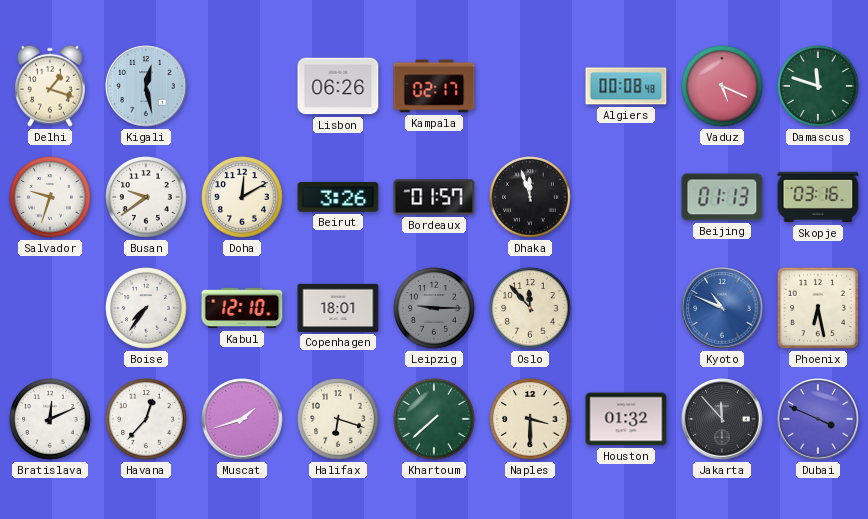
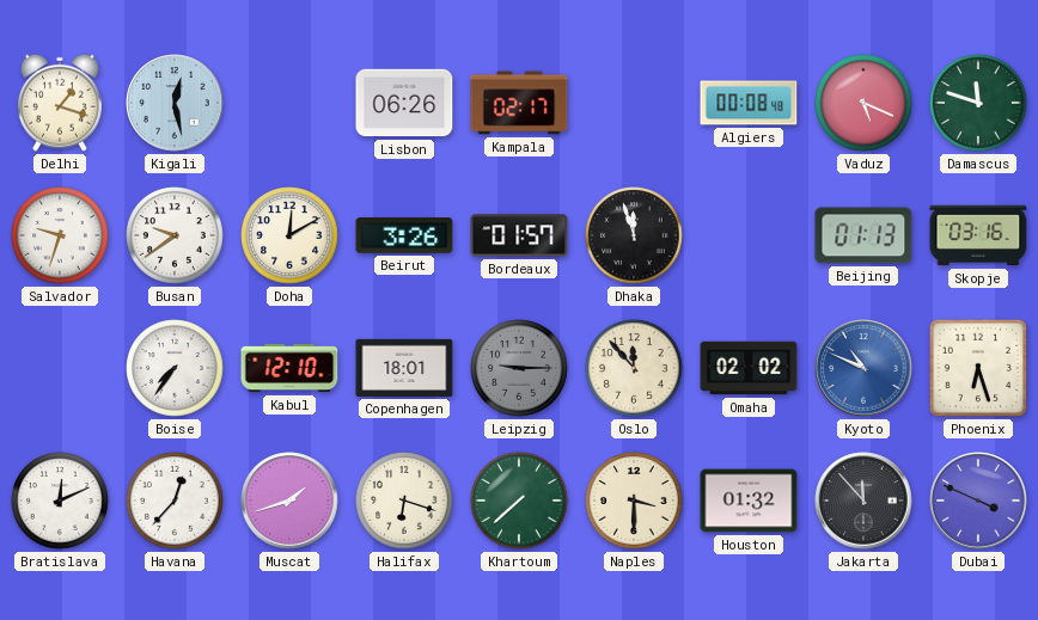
Omaha: none -> 02:02
Phoenix: 6:28 -> 6:27
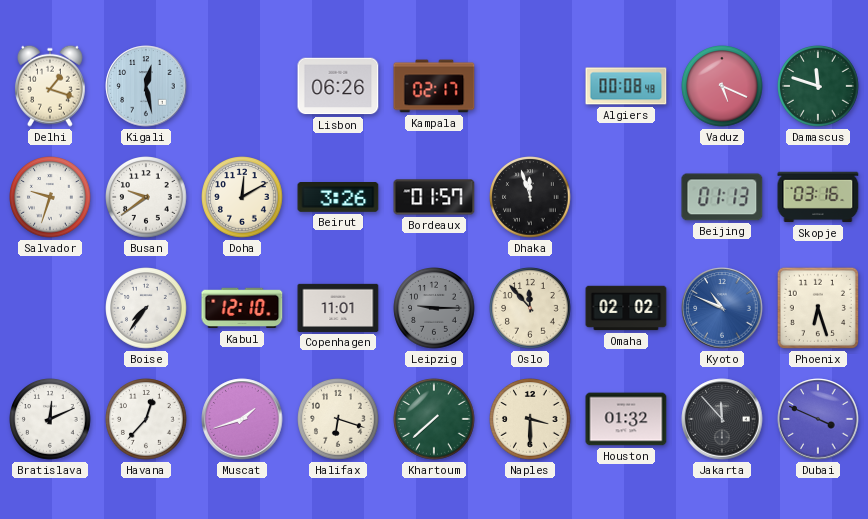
Copenhagen: 18:01 -> 11:01
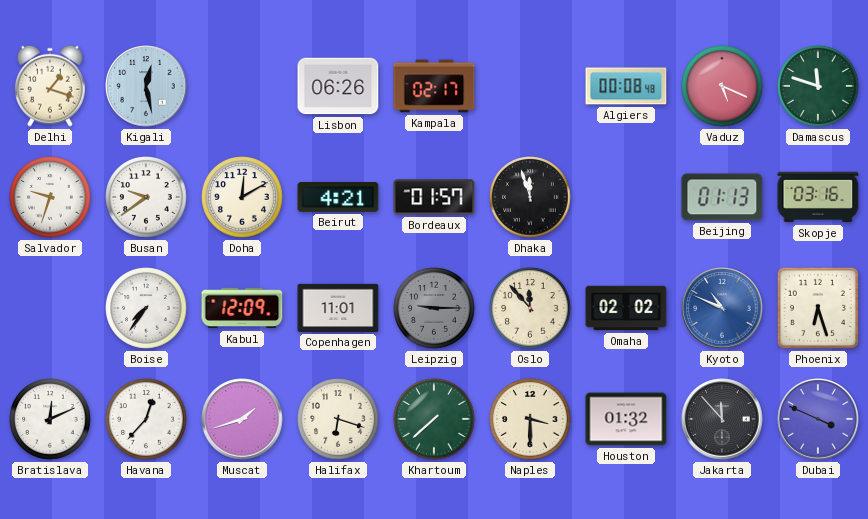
Beirut: 3:26 -> 4:21
Kabul: 12:10 -> 12:09
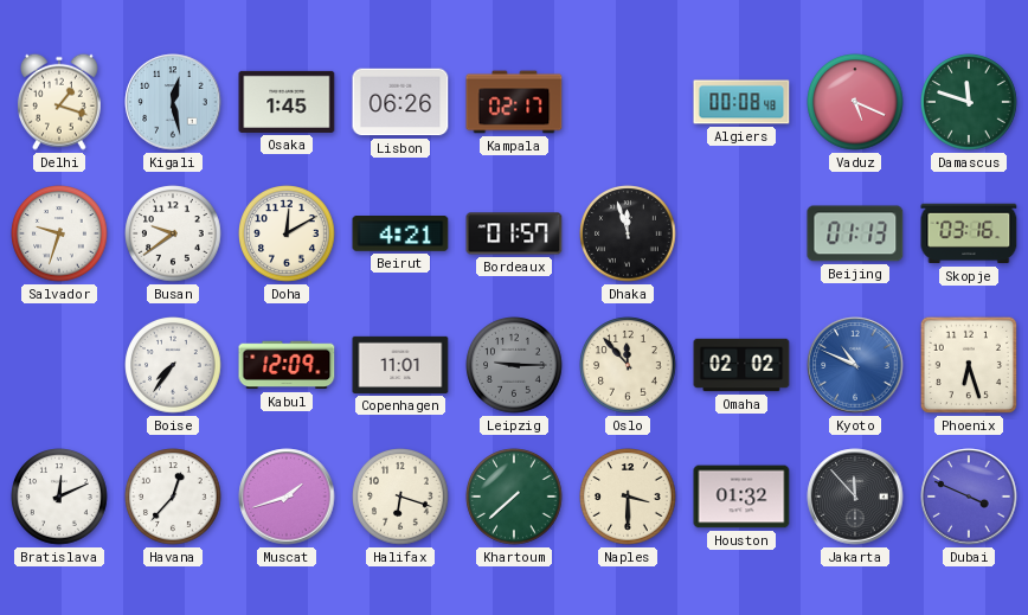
Osaka: none -> 1:45
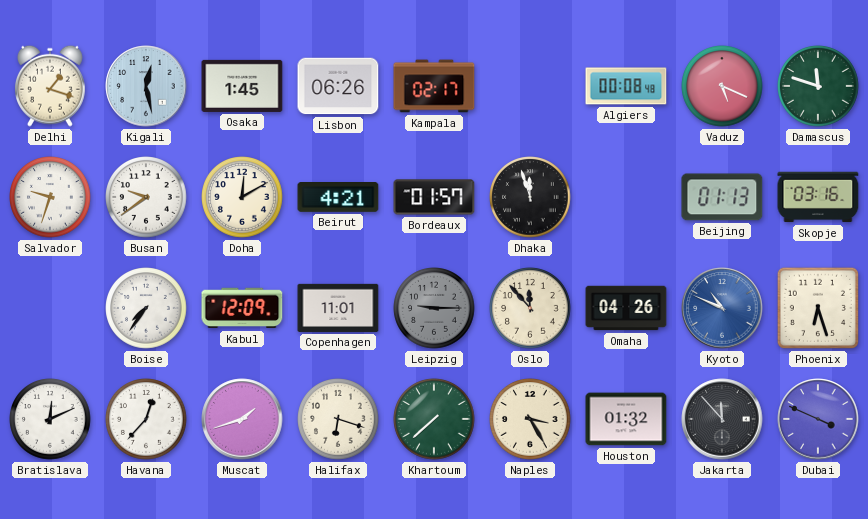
Omaha: 02:02 -> 04:26
Naples: 3:30 -> 3:25
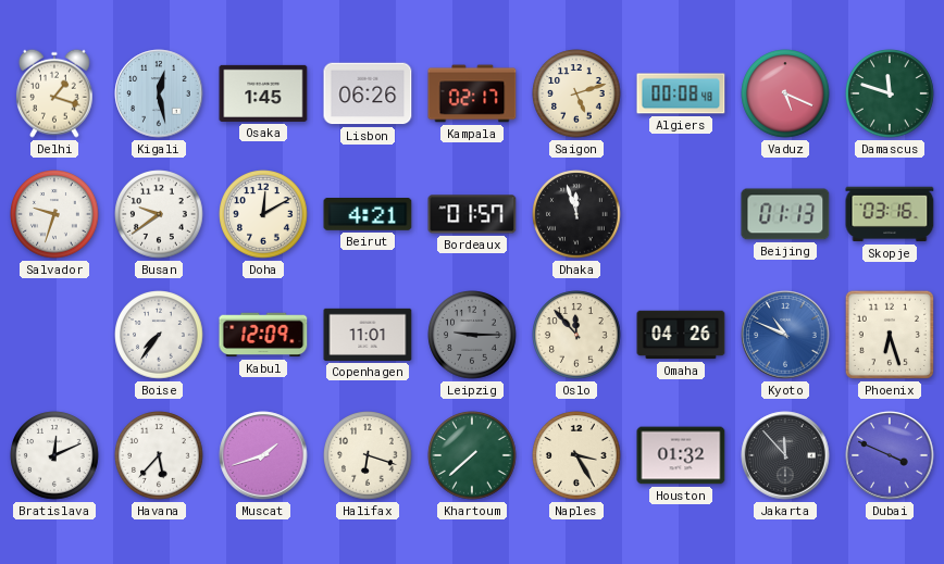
Saigon: none -> 5:12
Havana: 12:37 -> 5:37
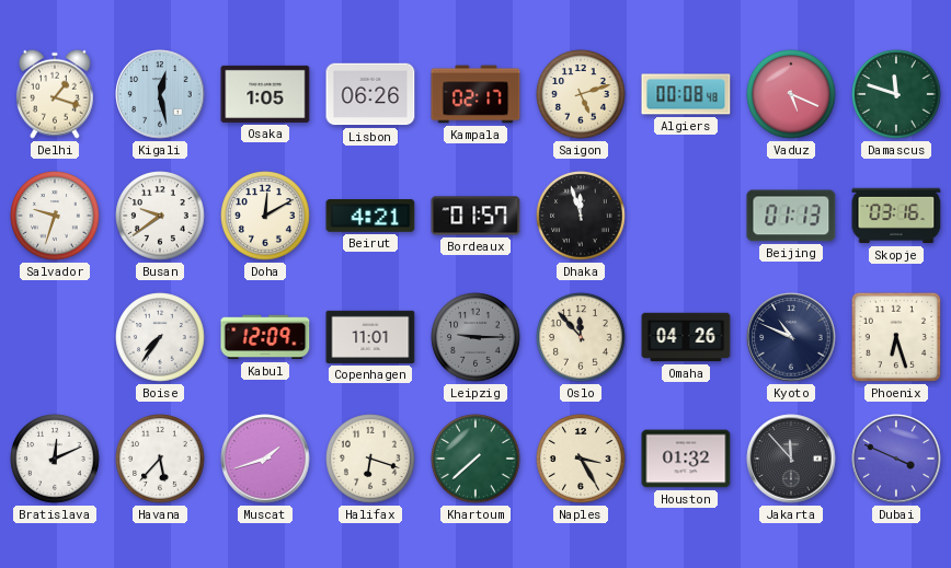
Osaka: 1:45 -> 1:05
Kyoto dial: blue -> navy
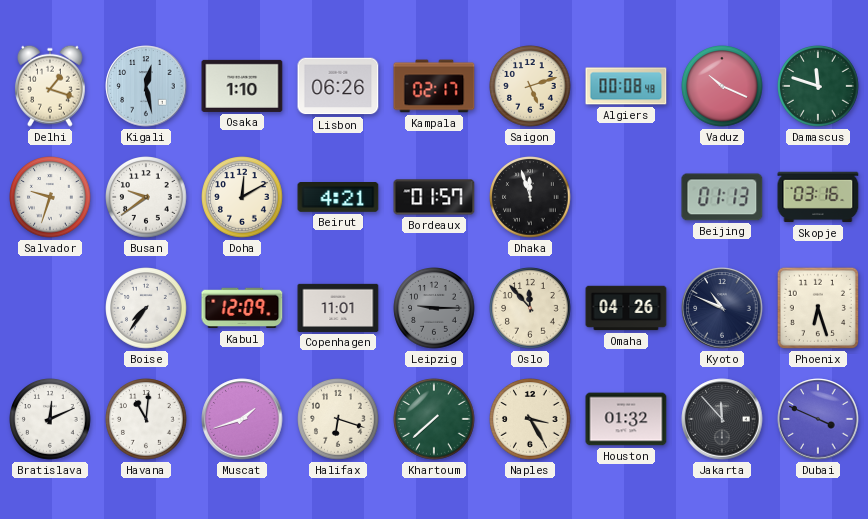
Osaka: 1:05 -> 1:10
Vaduz: 5:19 -> 10:19
Havana: 5:37 -> 11:01
